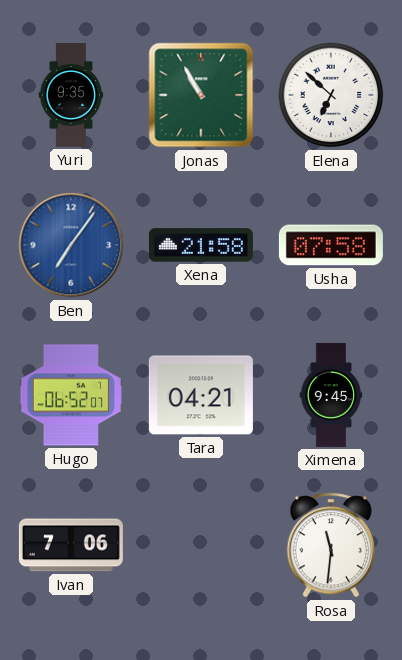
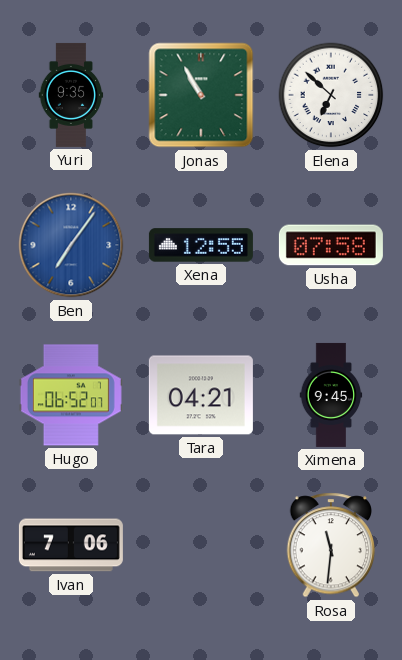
Xena: 21:58 -> 12:55
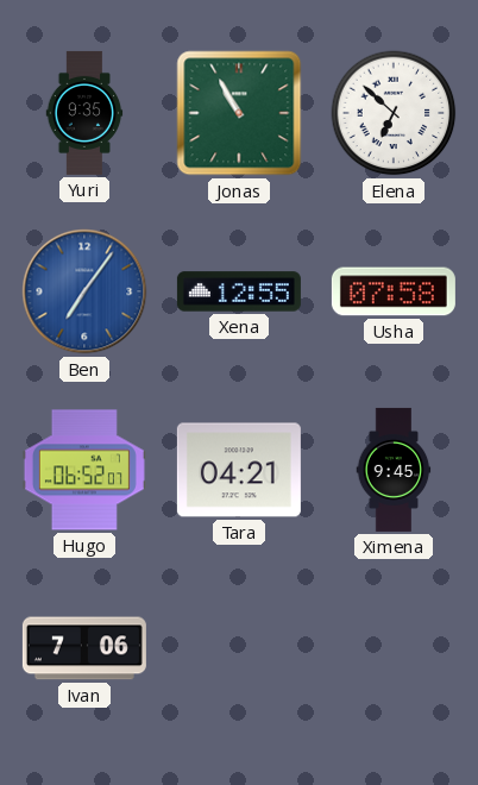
Rosa: 11:31 -> none
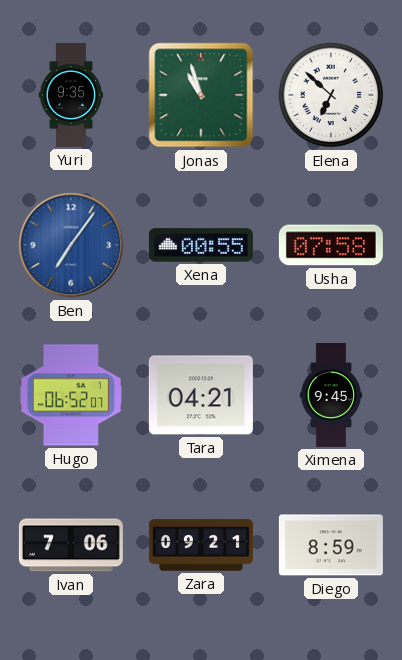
Jonas: 10:55 -> 10:57
Xena: 12:55 -> 00:55
Zara: none -> 09:21
Diego: none -> 8:59
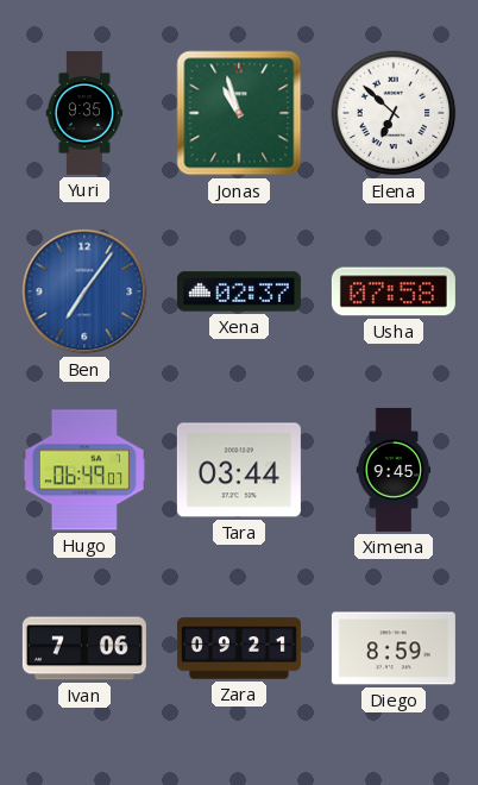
Xena: 00:55 -> 02:37
Hugo: 06:52 -> 06:49
Tara: 04:21 -> 03:44
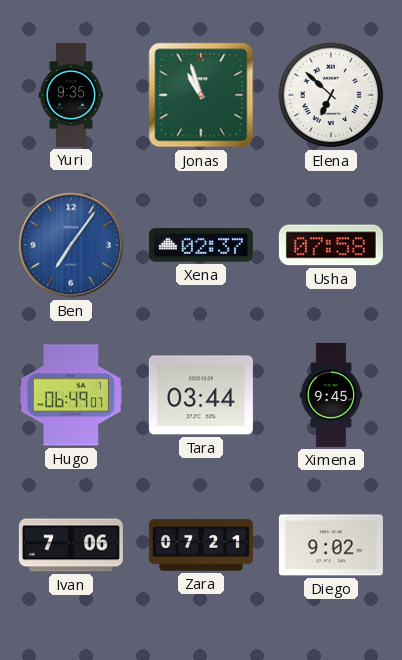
Zara: 09:21 -> 07:21
Diego: 8:59 -> 9:02
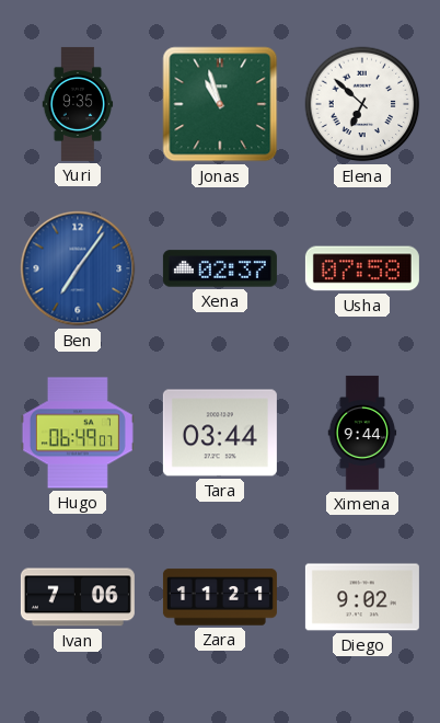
Ximena: 9:45 -> 9:44
Zara: 07:21 -> 11:21
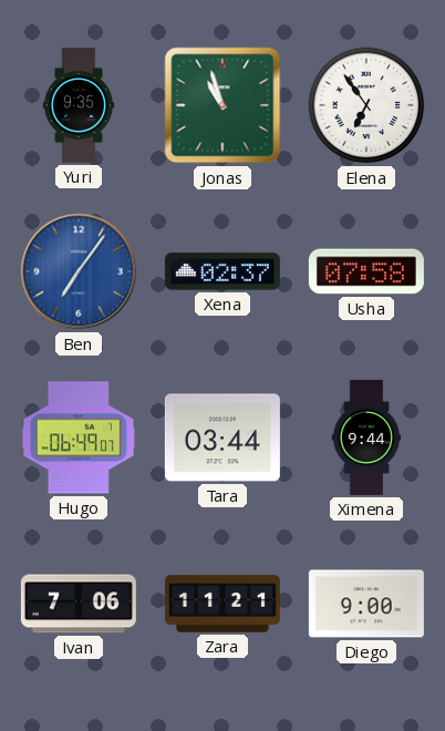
Elena: 6:52 -> 6:54
Diego: 9:02 -> 9:00
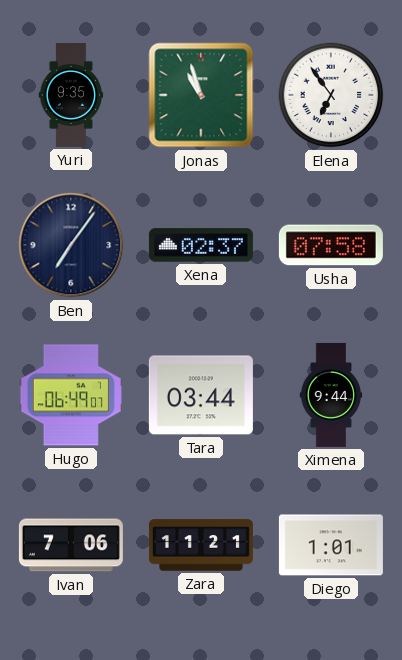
Ben dial: blue -> navy
Diego: 9:00 -> 1:01
